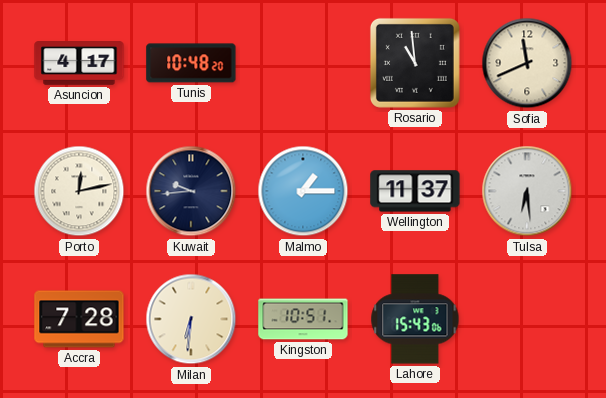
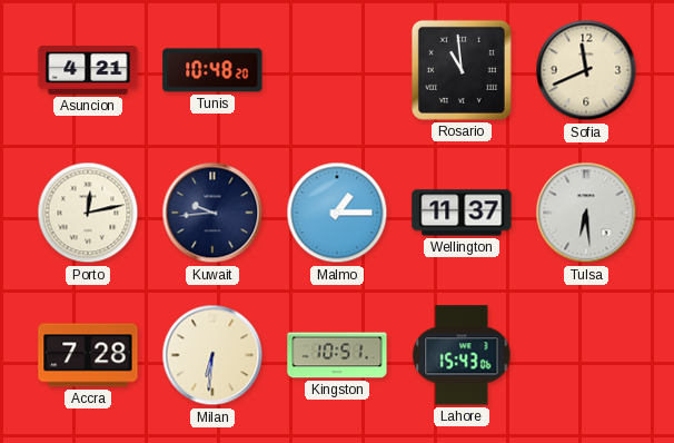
Asuncion: 4:17 -> 4:21
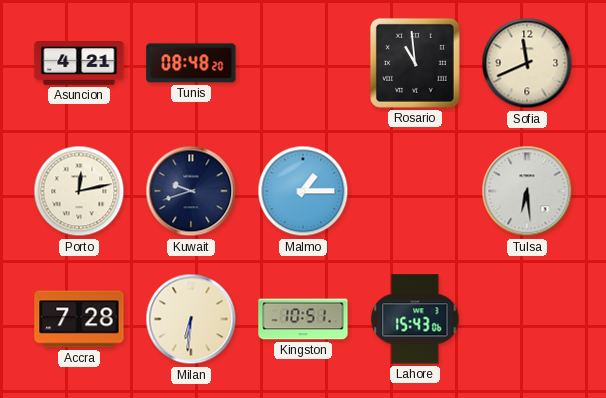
Tunis: 10:48 -> 08:48
Kuwait: 9:44 -> 9:42
Wellington: 11:37 -> none
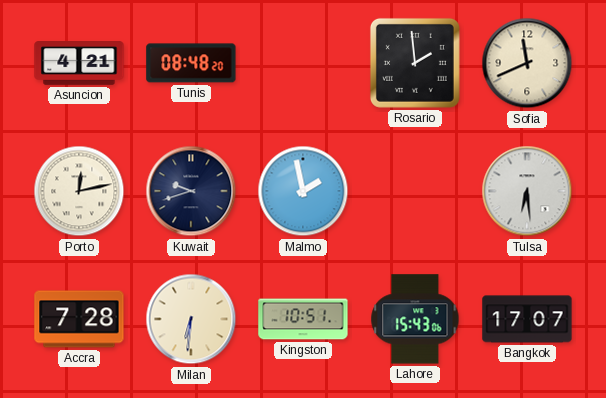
Rosario: 10:59 -> 1:59
Malmo: 1:15 -> 1:58
Bangkok: none -> 17:07
